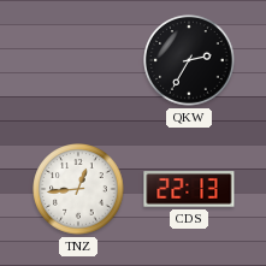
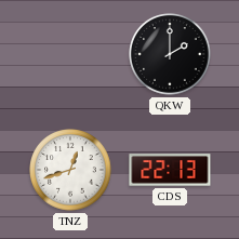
QKW: 2:35 -> 2:00
TNZ: 12:44 -> 12:42
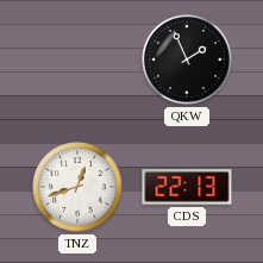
QKW: 2:00 -> 1:56
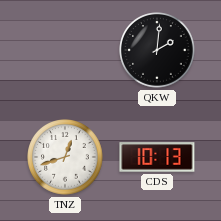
QKW: 1:56 -> 2:01
CDS: 22:13 -> 10:13
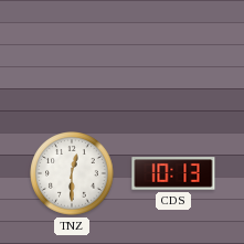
QKW: 2:01 -> none
TNZ: 12:42 -> 12:30
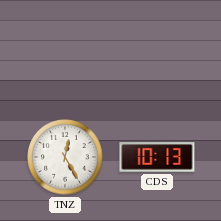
TNZ: 12:30 -> 12:25
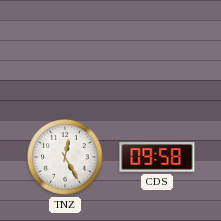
CDS: 10:13 -> 09:58
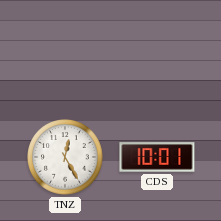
CDS: 09:58 -> 10:01
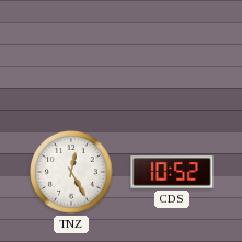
CDS: 10:01 -> 10:52
